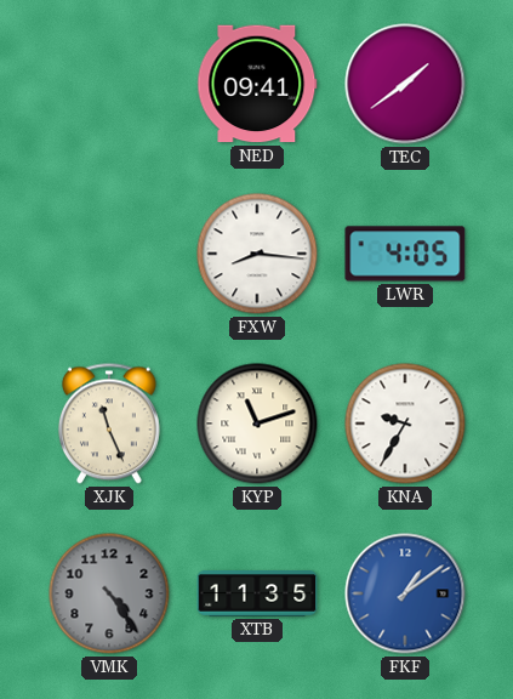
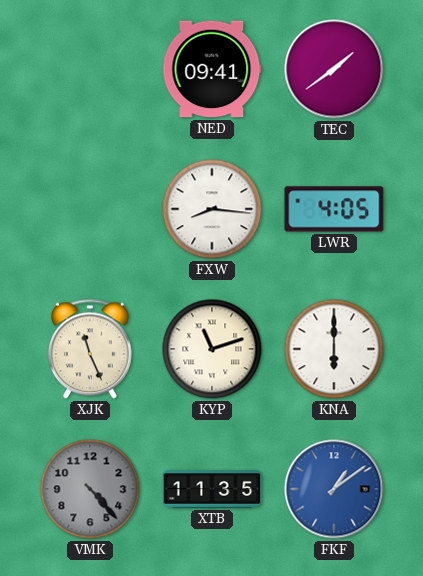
KNA: 9:35 -> 6:00
VMK: 4:24 -> 4:23
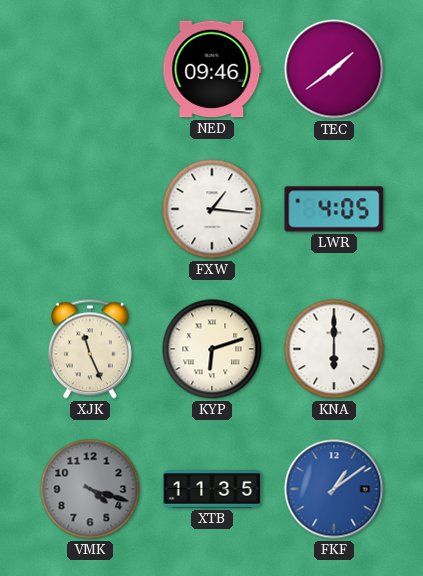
NED: 09:41 -> 09:46
FXW: 8:16 -> 1:16
KYP: 11:12 -> 6:12
VMK: 4:23 -> 4:18
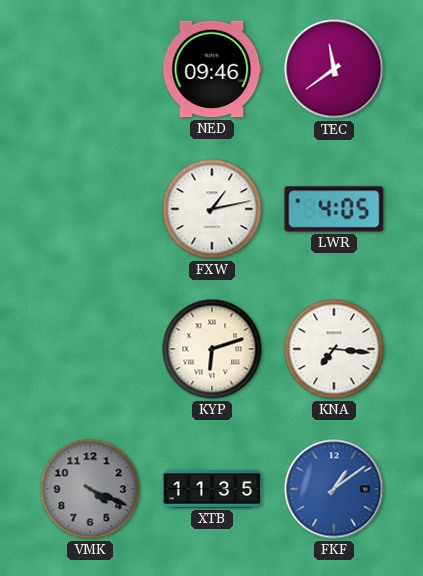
TEC: 1:39 -> 11:39
FXW: 1:16 -> 1:13
XJK: 11:26 -> none
KNA: 6:00 -> 7:16
VMK: 4:18 -> 4:19
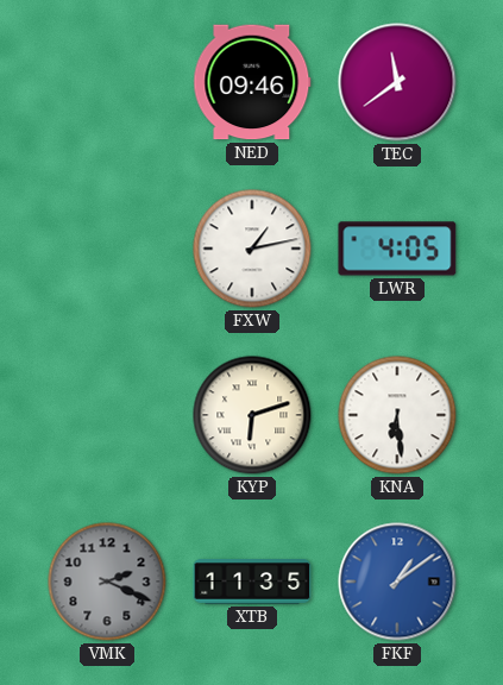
KNA: 7:16 -> 6:29
VMK: 4:19 -> 2:19
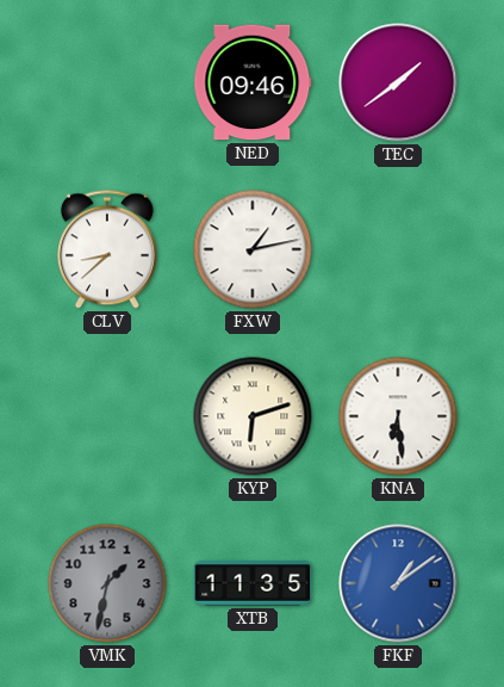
TEC: 11:39 -> 1:39
CLV: none -> 8:38
LWR: 4:05 -> none
VMK: 2:19 -> 1:32
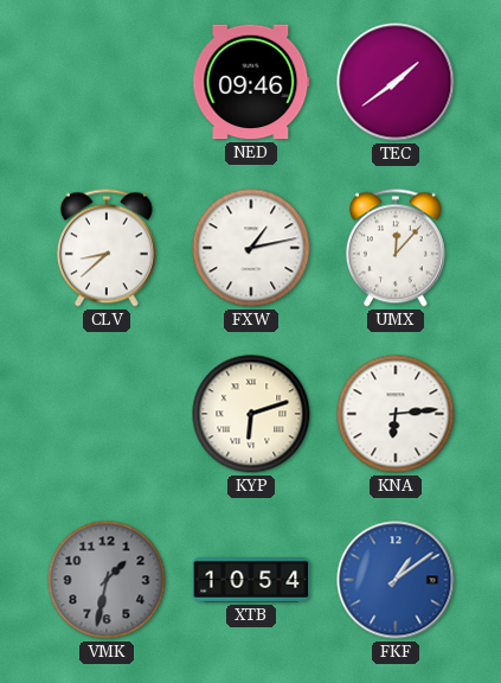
UMX: none -> 12:07
KNA: 6:29 -> 6:14
XTB: 11:35 -> 10:54
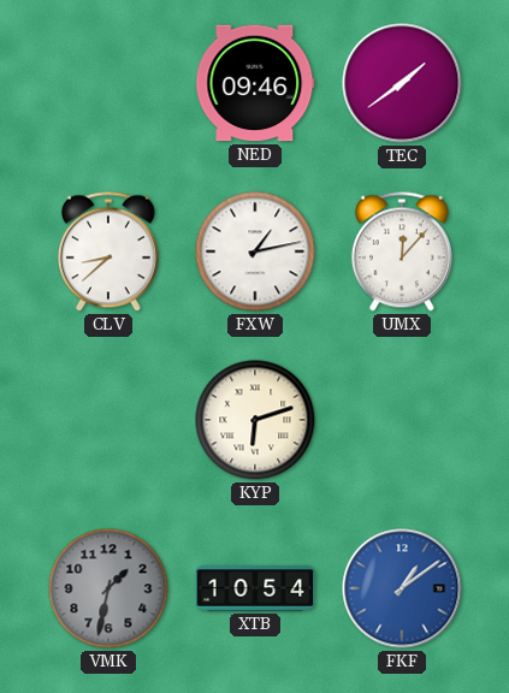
KNA: 6:14 -> none
